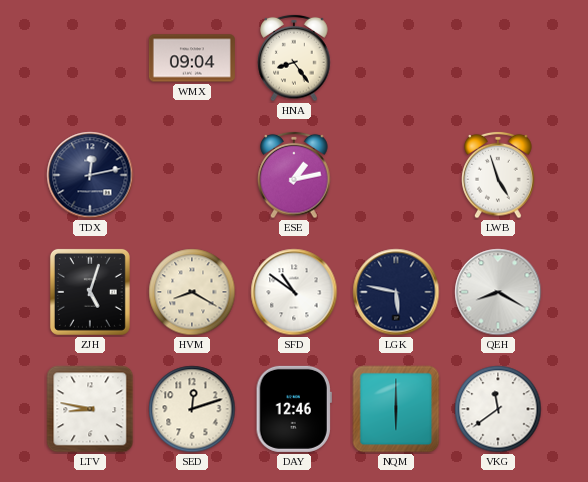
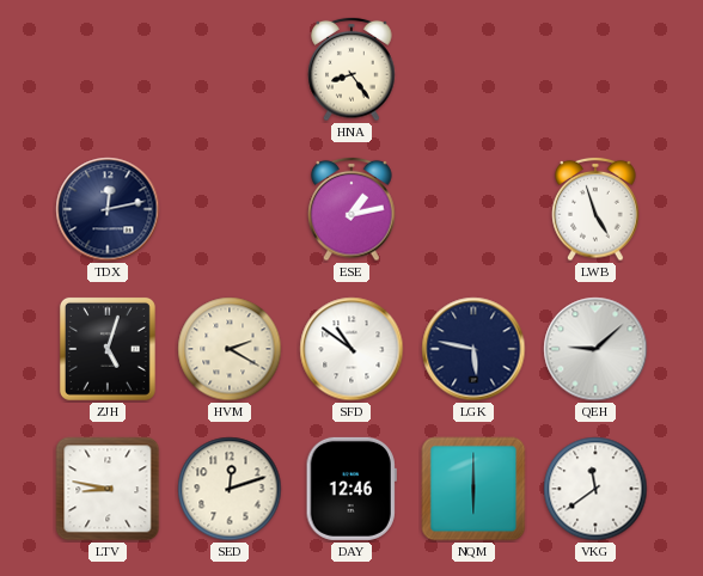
WMX: 09:04 -> none
HVM: 8:20 -> 2:20
QEH: 8:20 -> 9:08
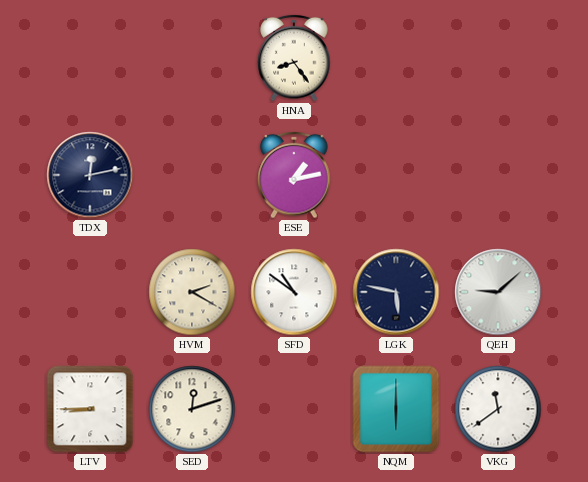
LWB: 4:57 -> none
ZJH: 5:03 -> none
LTV: 8:47 -> 8:45
DAY: 12:46 -> none
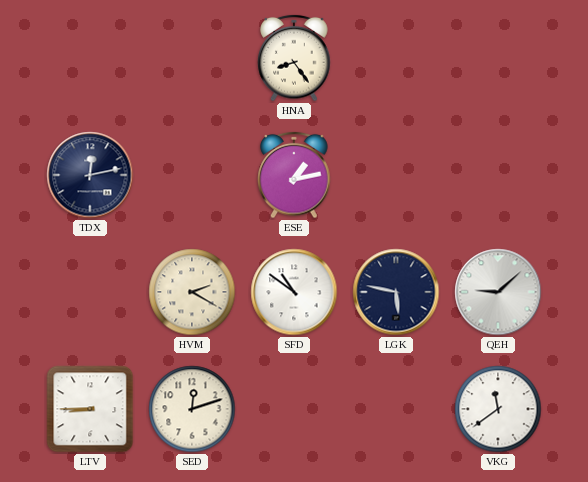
NQM: 6:00 -> none
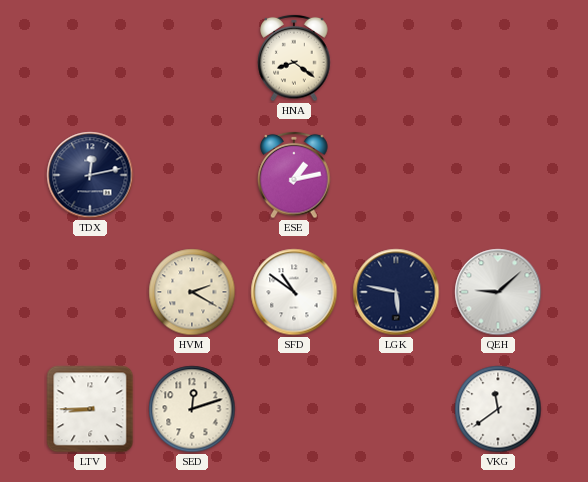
HNA: 8:24 -> 8:21
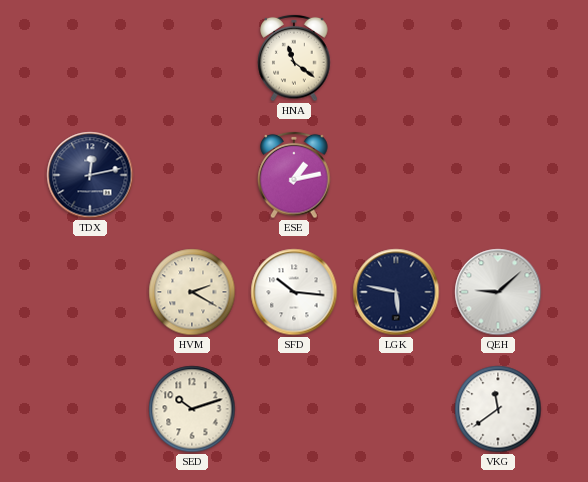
HNA: 8:21 -> 11:21
SFD: 10:51 -> 10:16
LTV: 8:45 -> none
SED: 12:12 -> 10:12
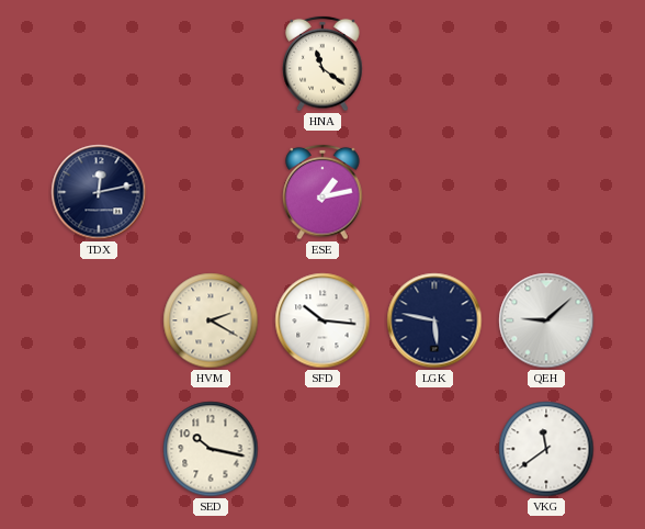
SED: 10:12 -> 10:17
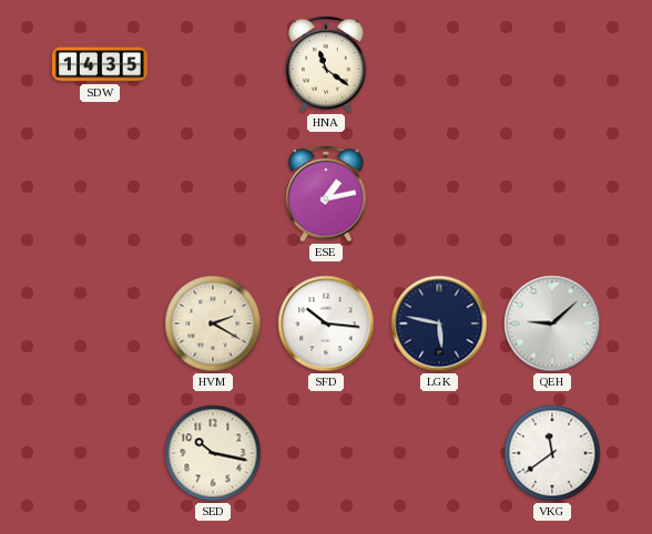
SDW: none -> 14:35
TDX: 12:13 -> none
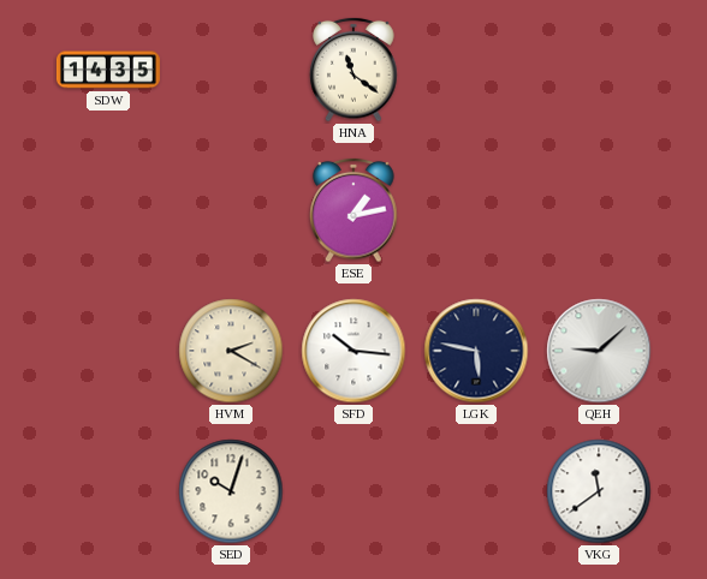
SED: 10:17 -> 10:03
